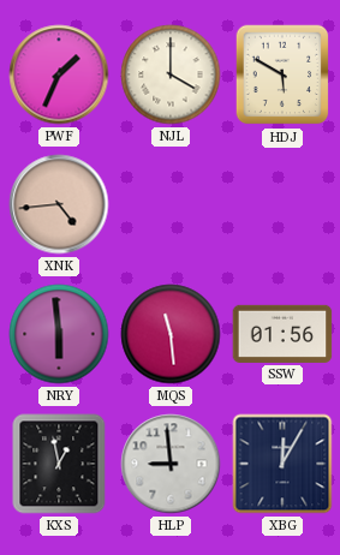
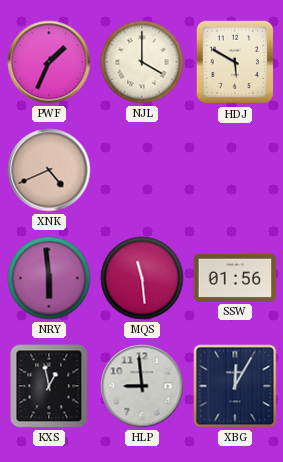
XNK: 4:44 -> 4:41
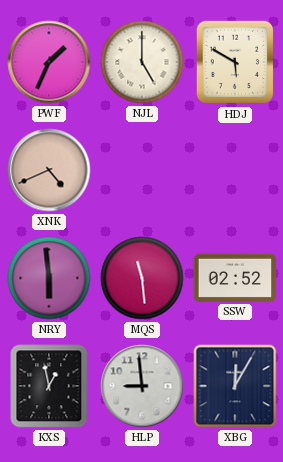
NJL: 4:00 -> 5:00
SSW: 01:56 -> 02:52
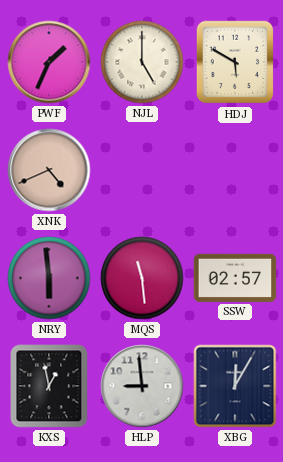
SSW: 02:52 -> 02:57
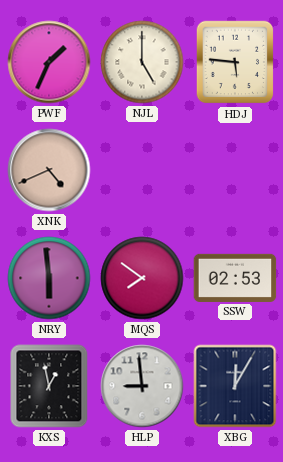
HDJ: 5:50 -> 5:46
MQS: 11:29 -> 7:51
SSW: 02:57 -> 02:53
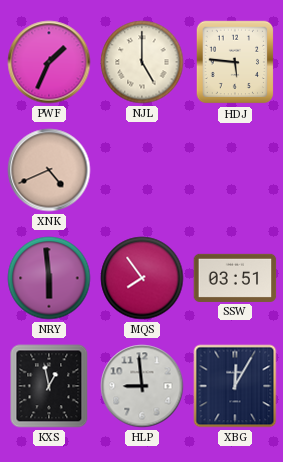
MQS: 7:51 -> 7:54
SSW: 02:53 -> 03:51
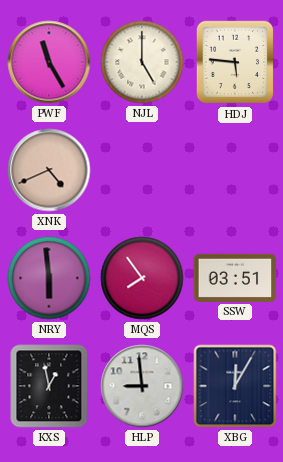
PWF: 1:34 -> 11:25
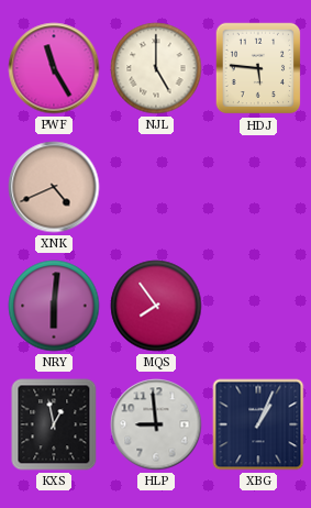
NRY: 5:59 -> 6:01
SSW: 03:51 -> none
XBG: 12:05 -> 1:04
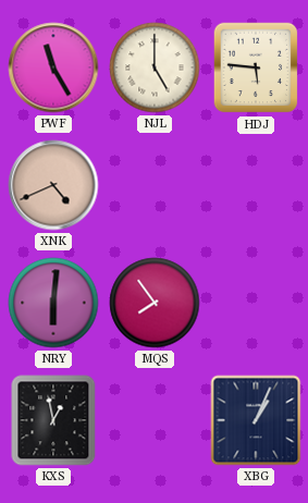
HLP: 8:59 -> none
